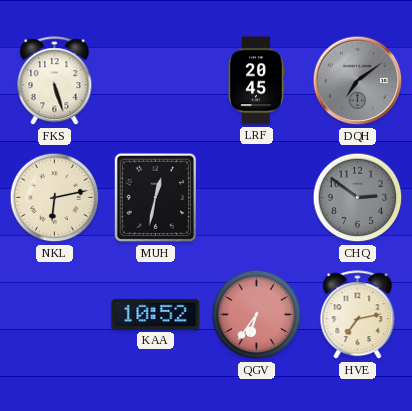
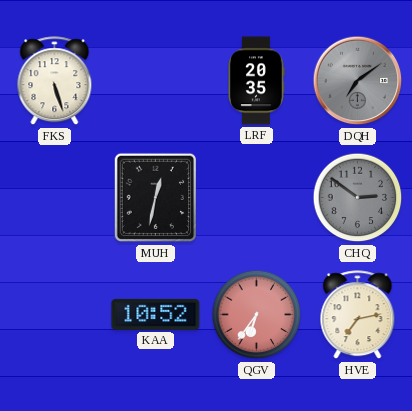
LRF: 20:45 -> 20:35
NKL: 6:13 -> none
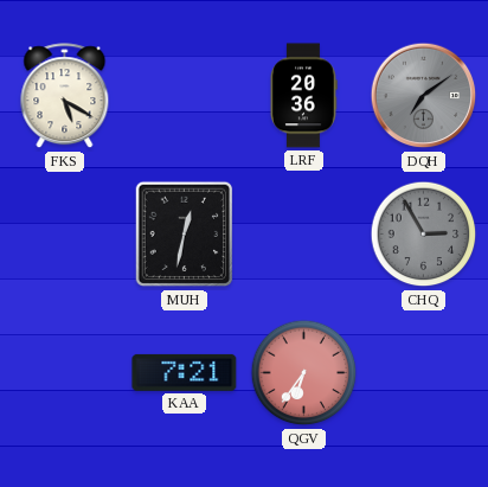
FKS: 5:27 -> 5:20
LRF: 20:35 -> 20:36
CHQ: 2:51 -> 2:55
KAA: 10:52 -> 7:21
HVE: 7:13 -> none
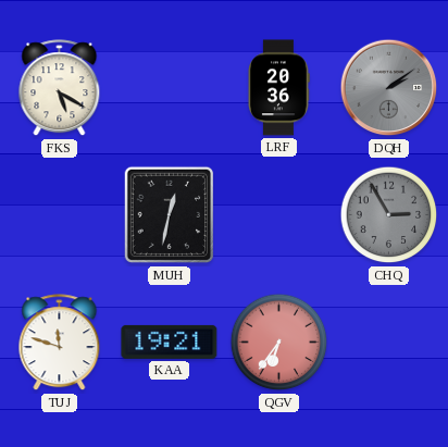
DQH: 7:09 -> 2:09
TUJ: none -> 11:48
KAA: 7:21 -> 19:21
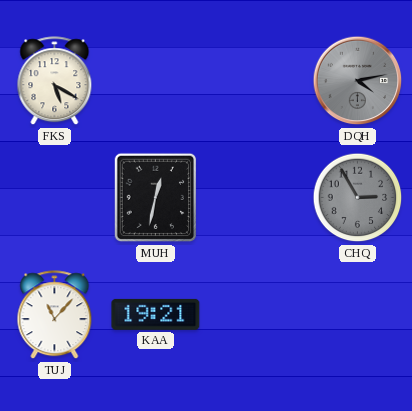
LRF: 20:36 -> none
DQH: 2:09 -> 4:13
TUJ: 11:48 -> 11:07
QGV: 6:36 -> none
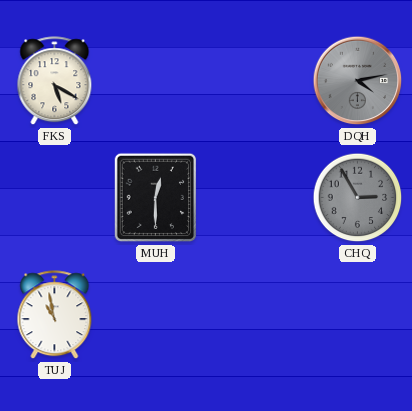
MUH: 12:32 -> 12:30
TUJ: 11:07 -> 10:58
KAA: 19:21 -> none
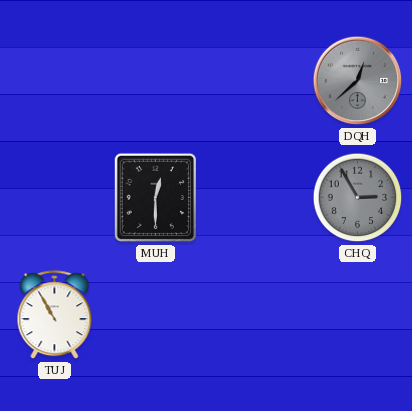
FKS: 5:20 -> none
DQH: 4:13 -> 12:38
TUJ: 10:58 -> 10:55
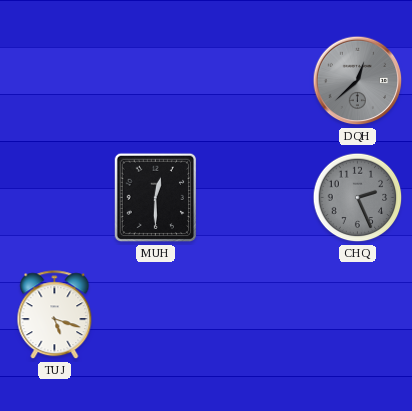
CHQ: 2:55 -> 2:26
TUJ: 10:55 -> 5:18
